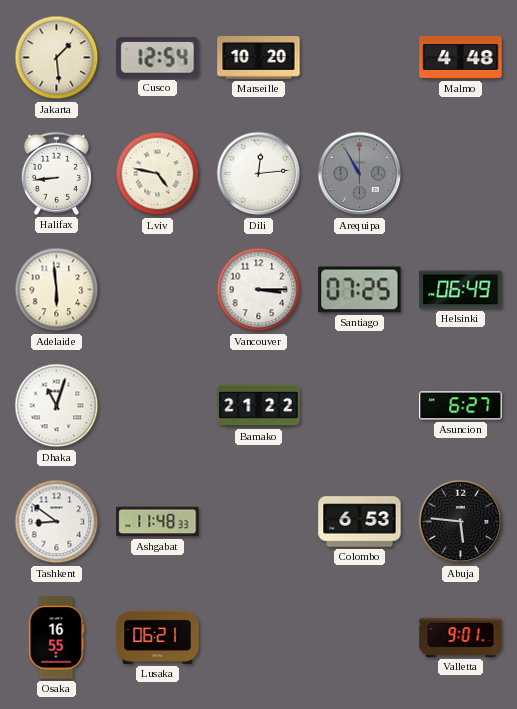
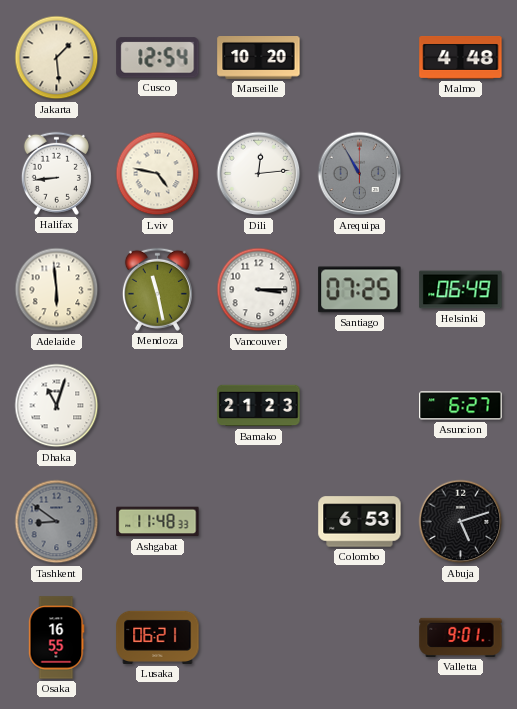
Mendoza: none -> 11:28
Bamako: 21:22 -> 21:23
Tashkent dial: white -> grey
Abuja: 5:46 -> 5:12
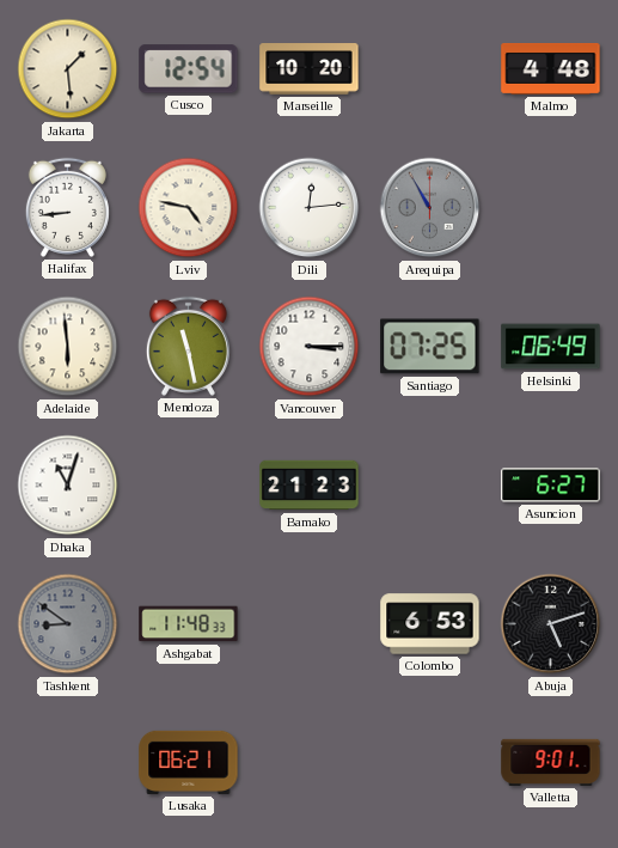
Osaka: 16:55 -> none
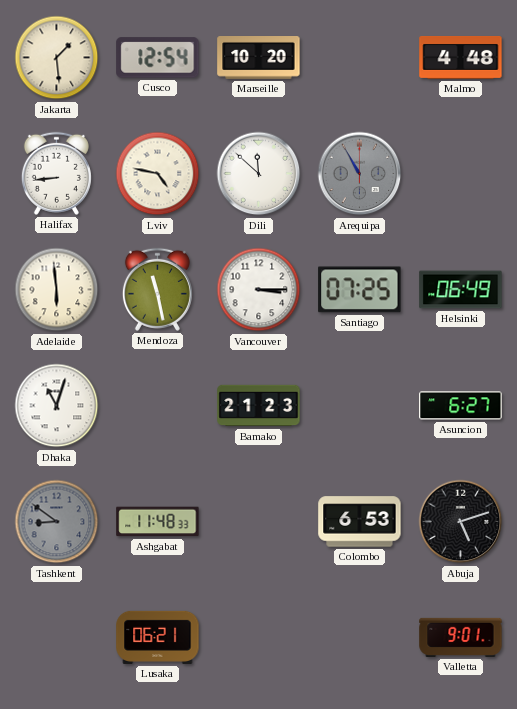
Dili: 12:14 -> 11:52
